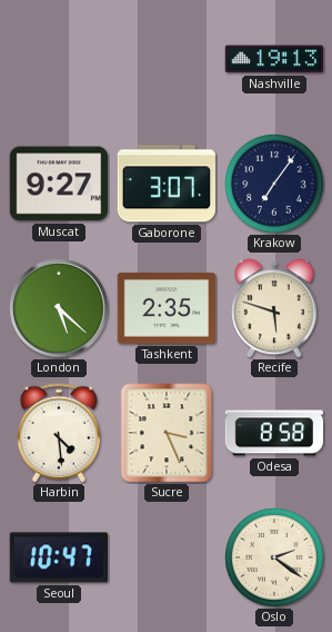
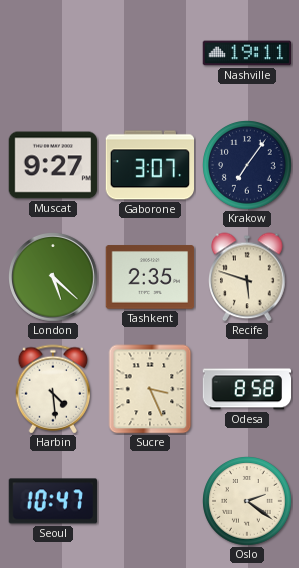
Nashville: 19:13 -> 19:11
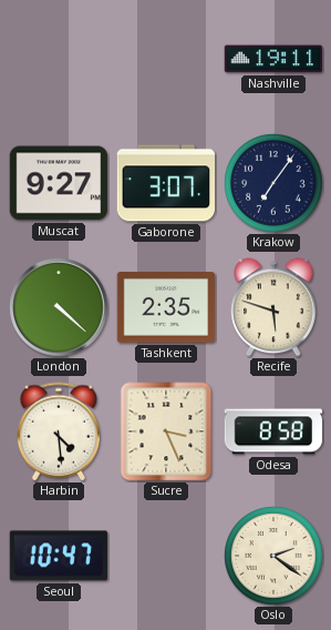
London: 5:22 -> 4:22
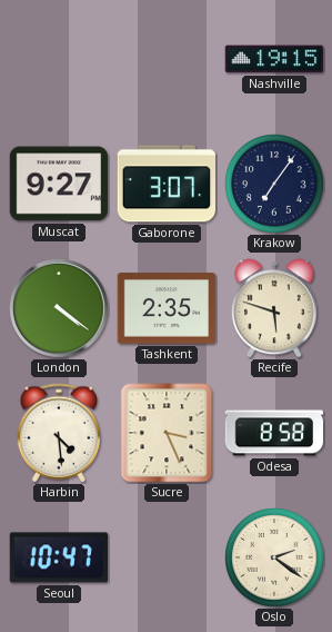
Nashville: 19:11 -> 19:15
London: 4:22 -> 4:21
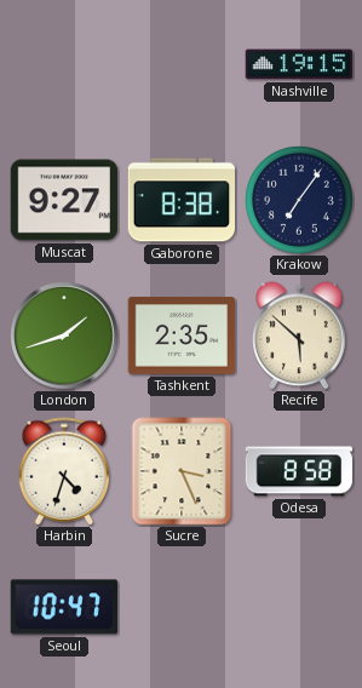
Gaborone: 3:07 -> 8:38
London: 4:21 -> 1:42
Recife: 5:48 -> 5:52
Harbin: 4:29 -> 4:33
Oslo: 2:21 -> none
